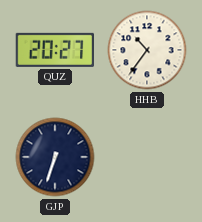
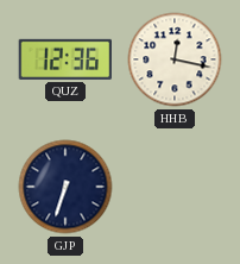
QUZ: 20:27 -> 12:36
HHB: 10:36 -> 12:17
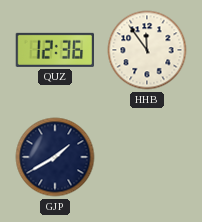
HHB: 12:17 -> 11:54
GJP: 6:33 -> 1:40
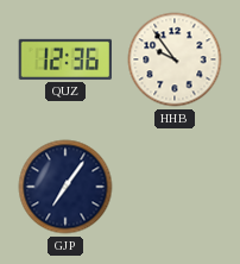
HHB: 11:54 -> 9:54
GJP: 1:40 -> 7:06
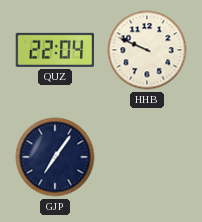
QUZ: 12:36 -> 22:04
HHB: 9:54 -> 9:49
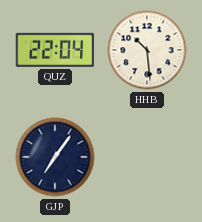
HHB: 9:49 -> 10:29
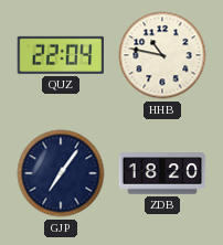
HHB: 10:29 -> 10:47
ZDB: none -> 18:20
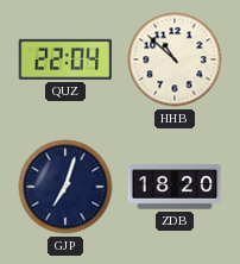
HHB: 10:47 -> 10:52
GJP: 7:06 -> 7:03
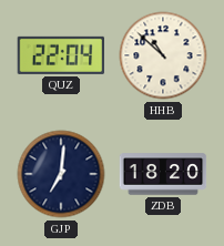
GJP: 7:03 -> 7:01
